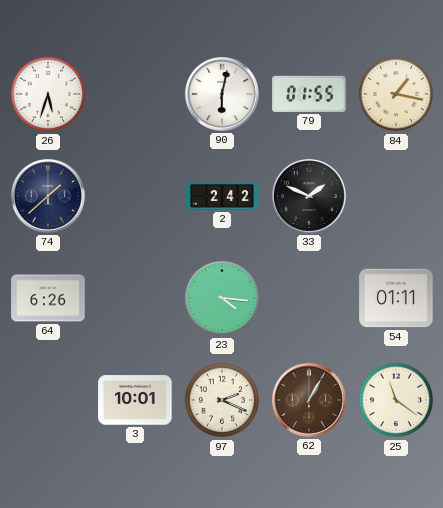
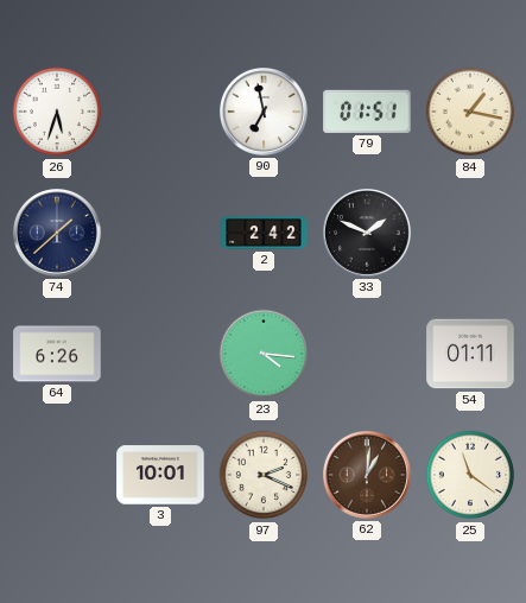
90: 6:02 -> 6:58
79: 01:55 -> 01:51
62: 1:05 -> 1:01
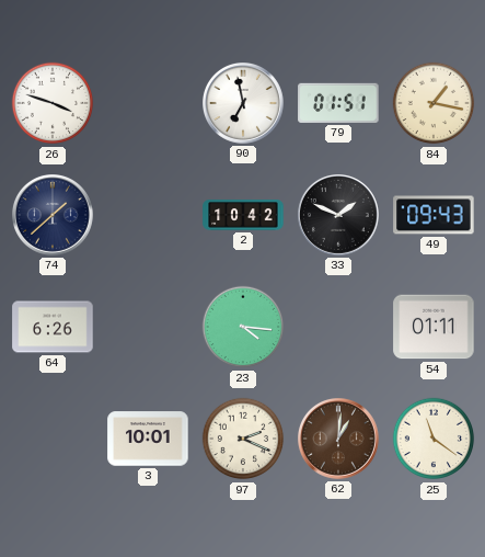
26: 5:33 -> 3:48
2: 2:42 -> 10:42
49: none -> 09:43
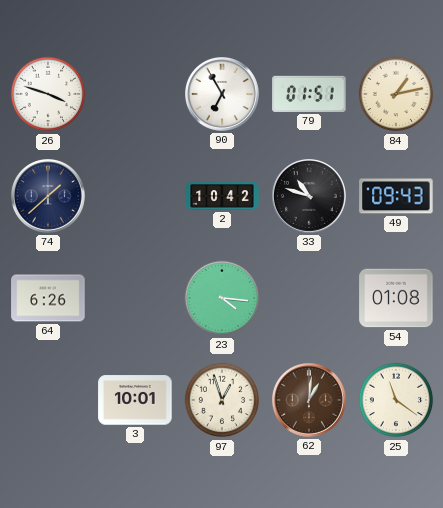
90: 6:58 -> 6:55
84: 1:17 -> 1:13
33: 1:49 -> 10:48
54: 01:11 -> 01:08
97: 2:19 -> 12:57
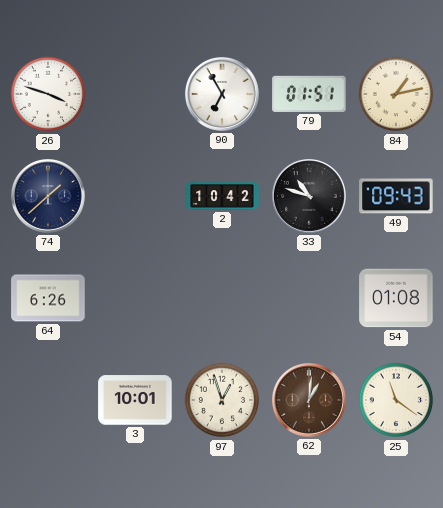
23: 4:16 -> none
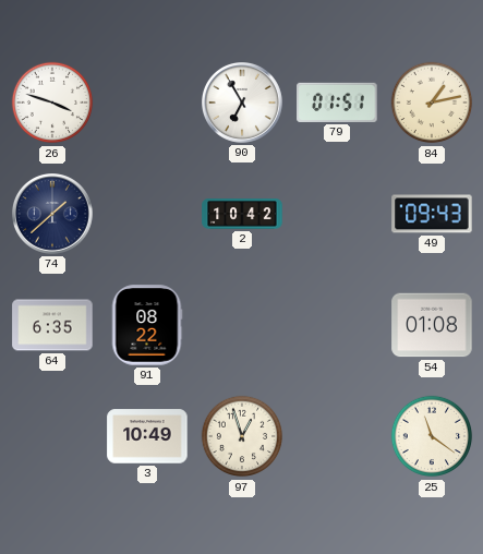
33: 10:48 -> none
64: 6:26 -> 6:35
91: none -> 08:22
3: 10:01 -> 10:49
62: 1:01 -> none
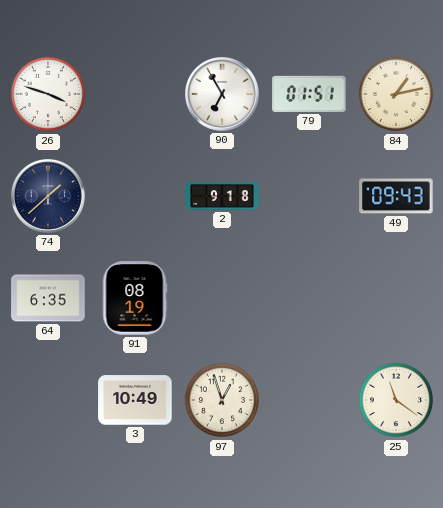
2: 10:42 -> 9:18
91: 08:22 -> 08:19
54: 01:08 -> none
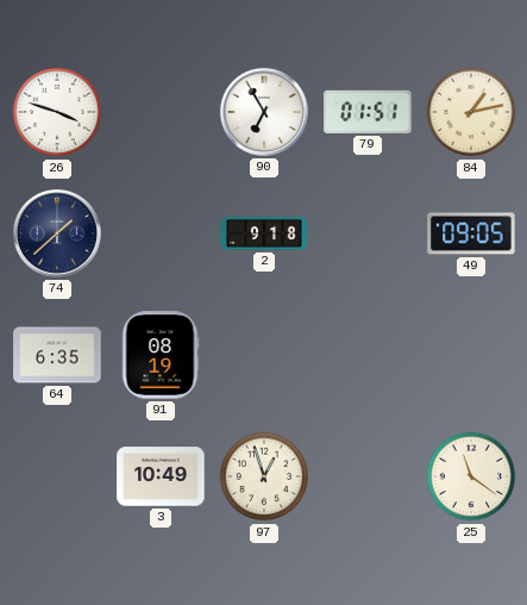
49: 09:43 -> 09:05
